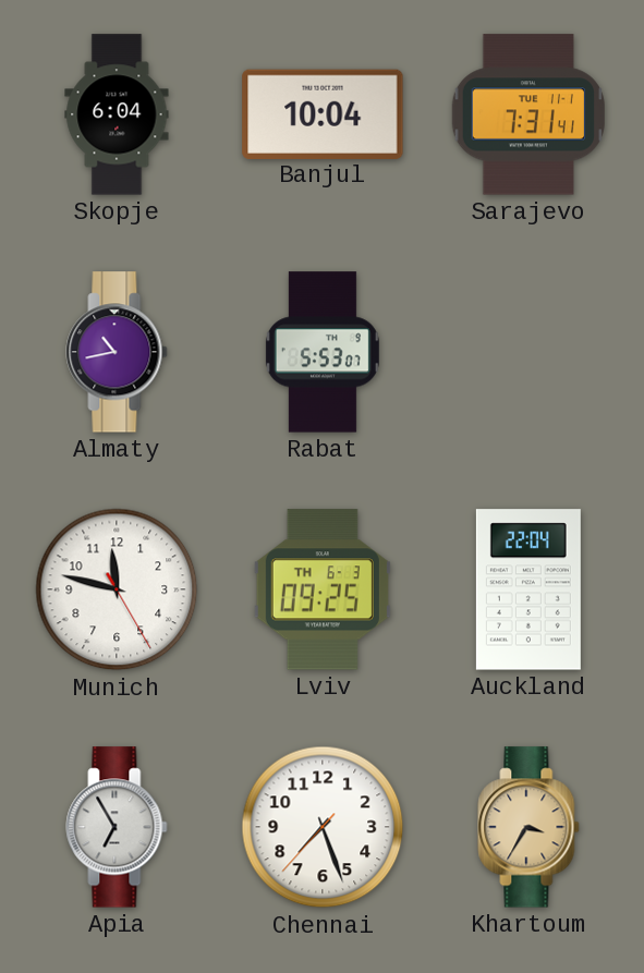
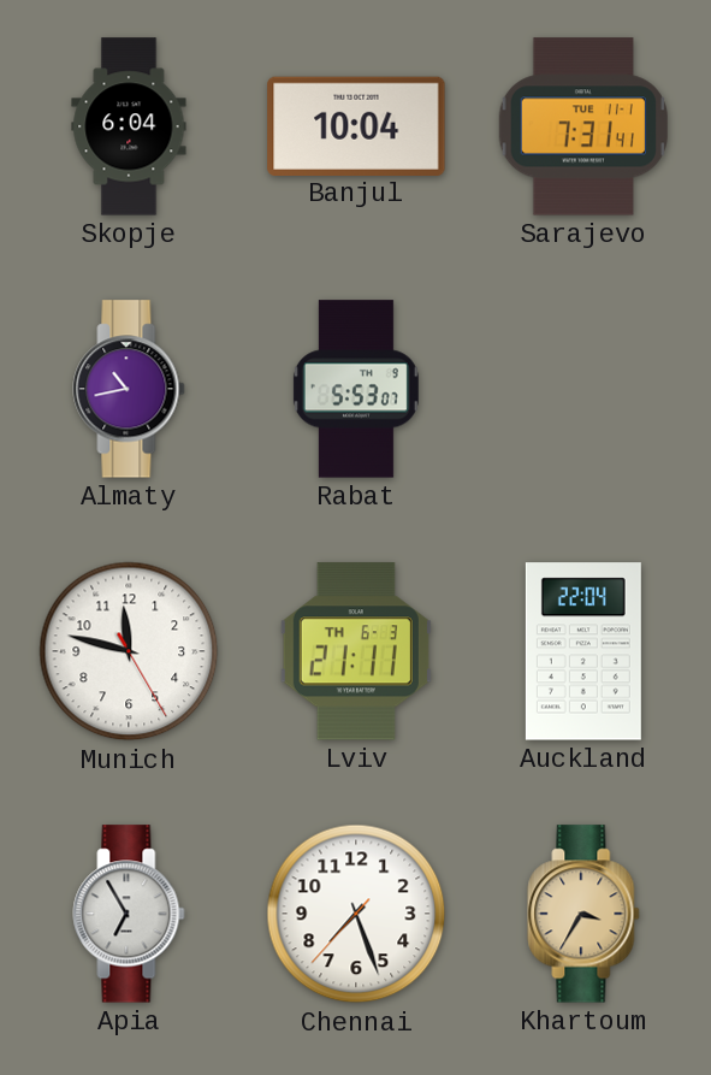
Lviv: 09:25 -> 21:11
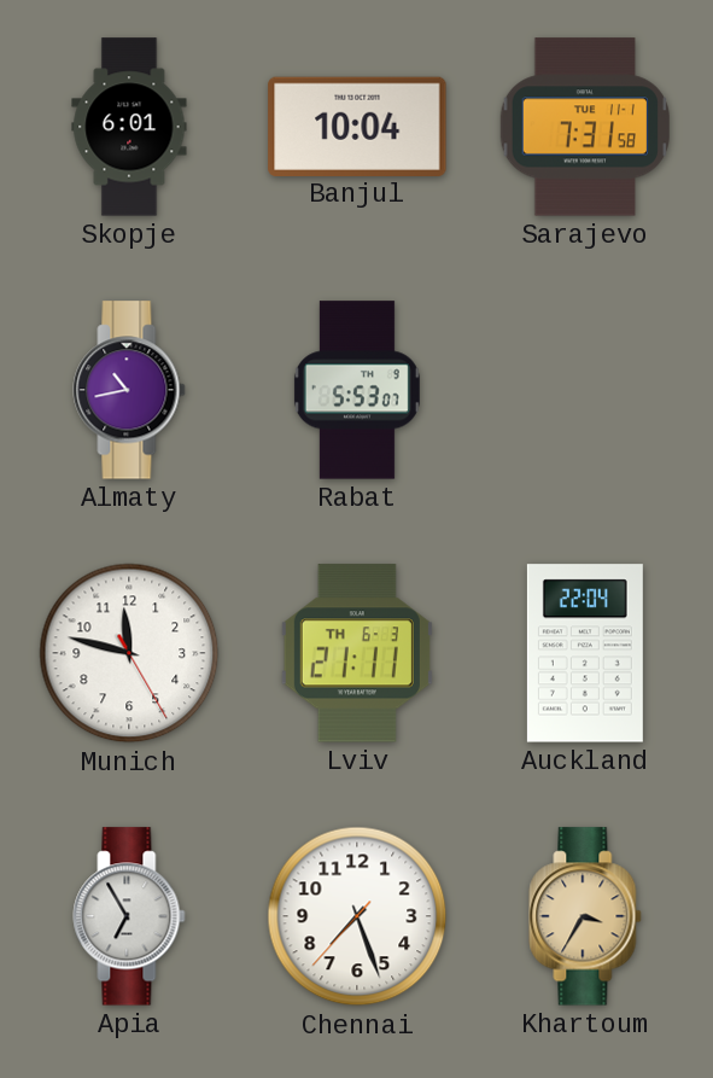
Skopje: 6:04 -> 6:01
Sarajevo: 7:31:41 -> 7:31:58
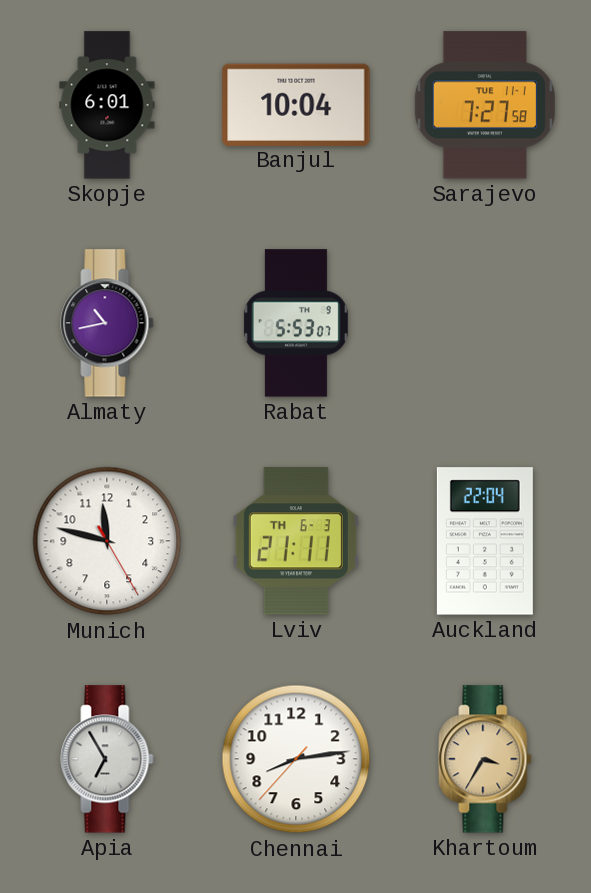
Sarajevo: 7:31 -> 7:27
Chennai: 7:26 -> 8:13
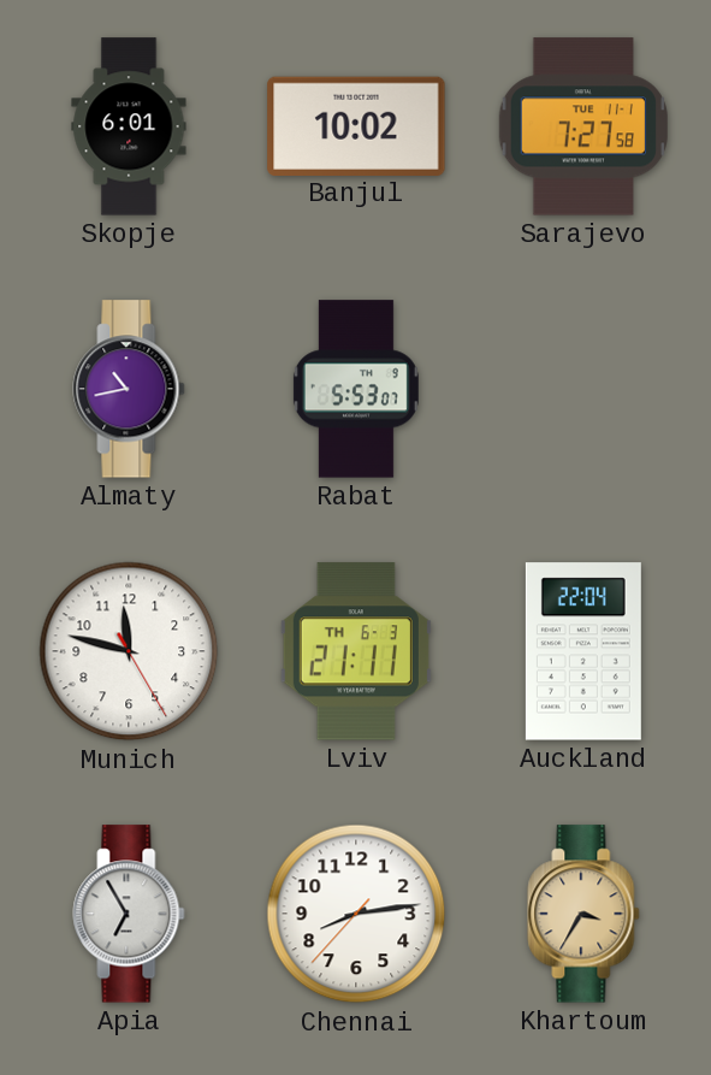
Banjul: 10:04 -> 10:02
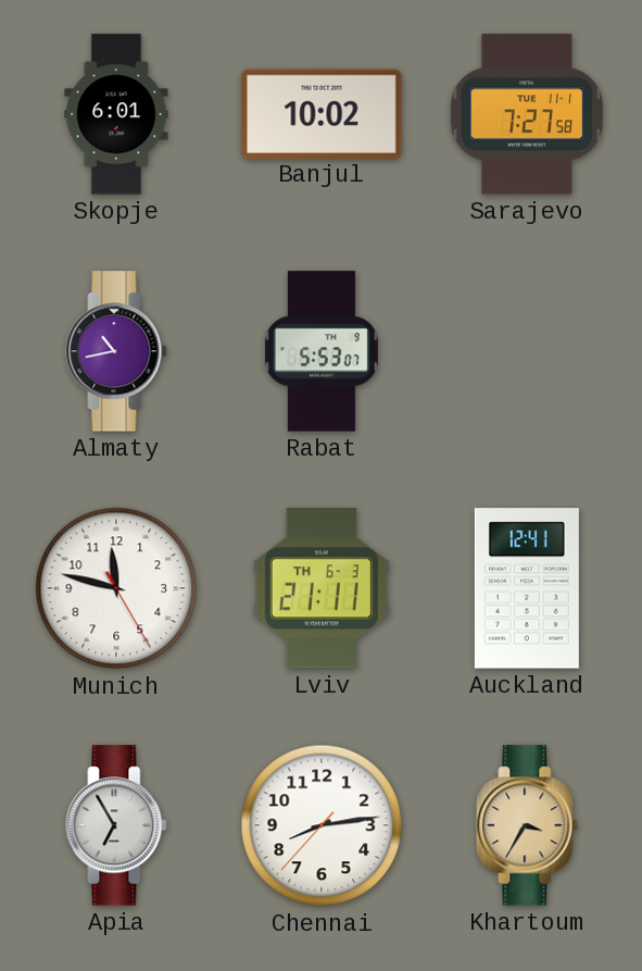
Auckland: 22:04 -> 12:41
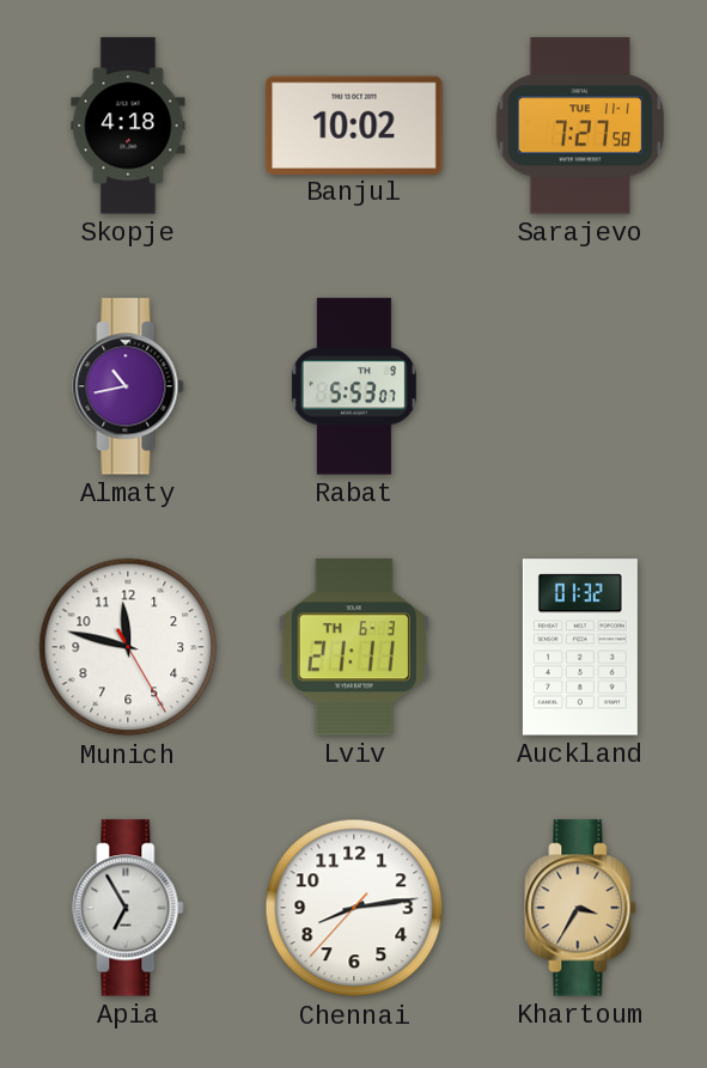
Skopje: 6:01 -> 4:18
Auckland: 12:41 -> 01:32
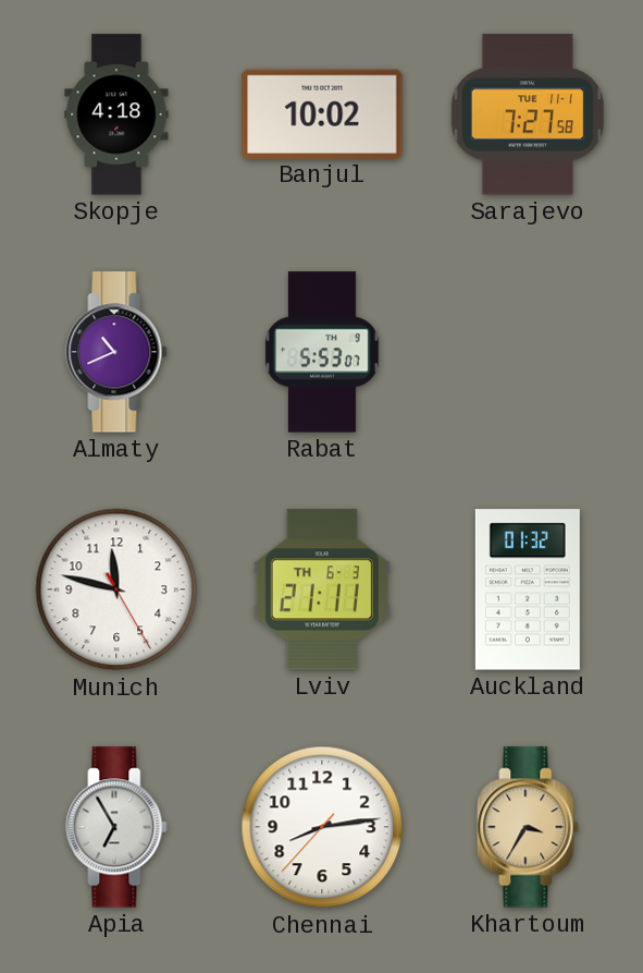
Almaty: 10:43 -> 10:41
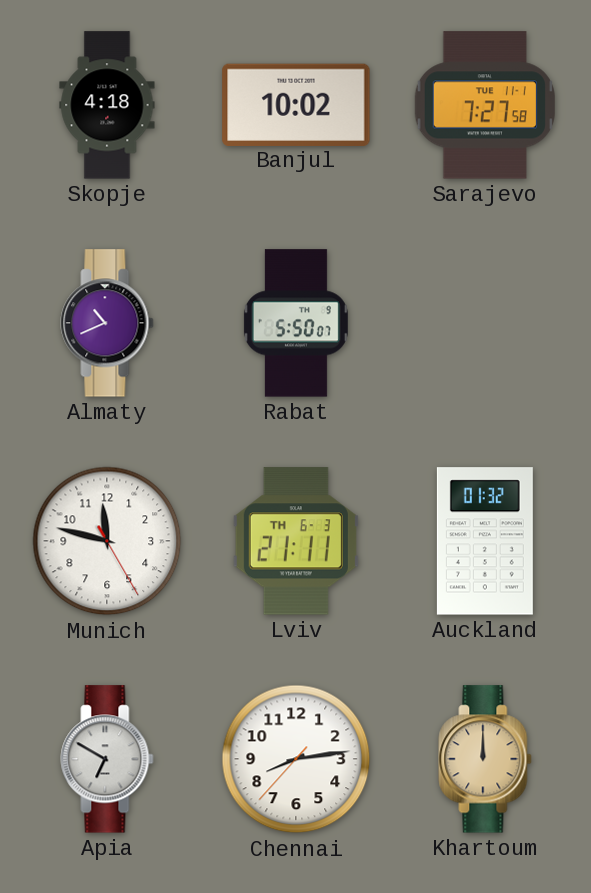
Rabat: 5:53 -> 5:50
Apia: 6:55 -> 6:50
Khartoum: 3:35 -> 12:00
